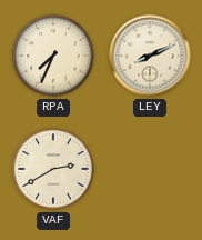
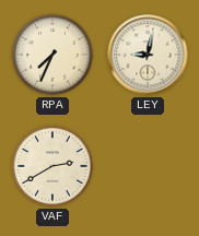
LEY: 8:11 -> 9:02
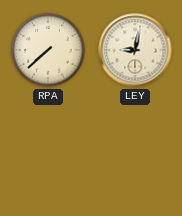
RPA: 7:34 -> 7:38
VAF: 2:40 -> none
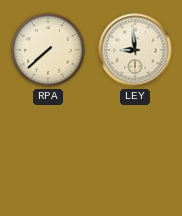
LEY: 9:02 -> 8:59
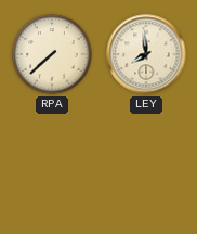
LEY: 8:59 -> 7:59
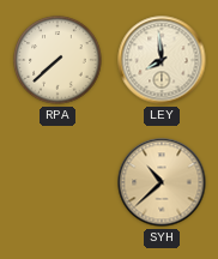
SYH: none -> 10:38
